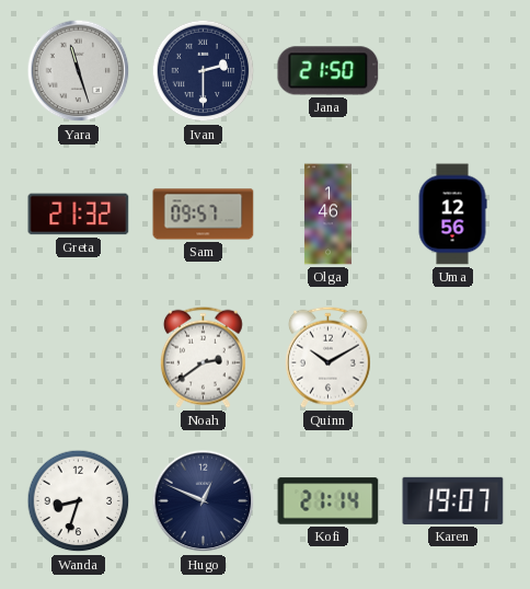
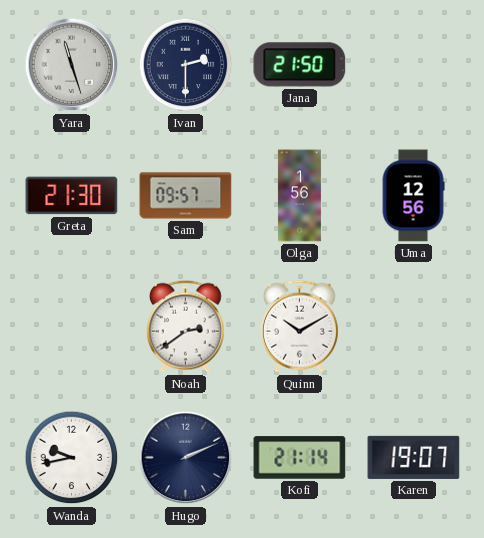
Greta: 21:32 -> 21:30
Olga: 1:46 -> 1:56
Wanda: 8:33 -> 9:43
Hugo: 12:49 -> 2:11
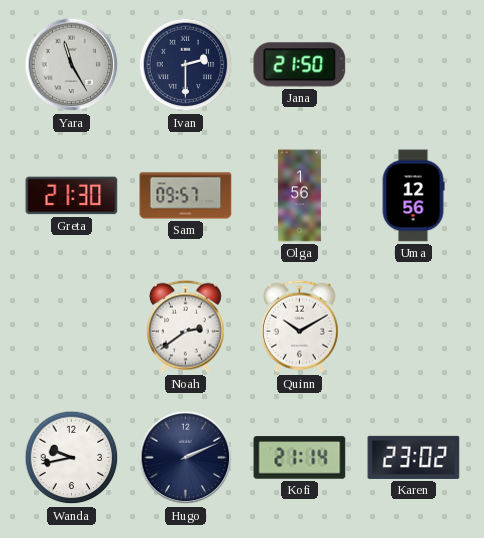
Yara: 11:27 -> 11:25
Karen: 19:07 -> 23:02
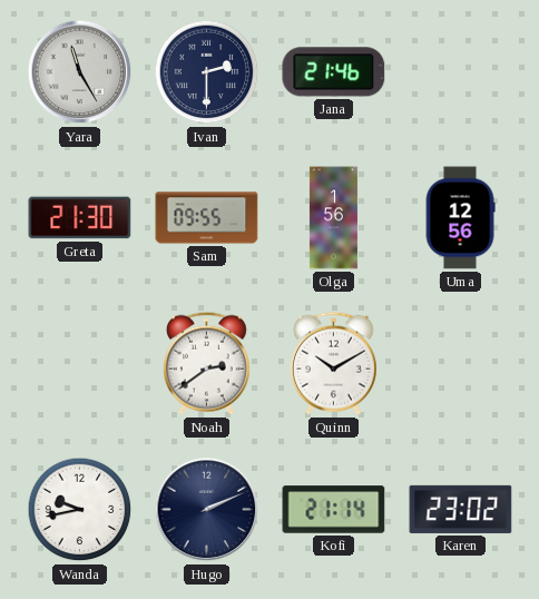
Jana: 21:50 -> 21:46
Sam: 09:57 -> 09:55
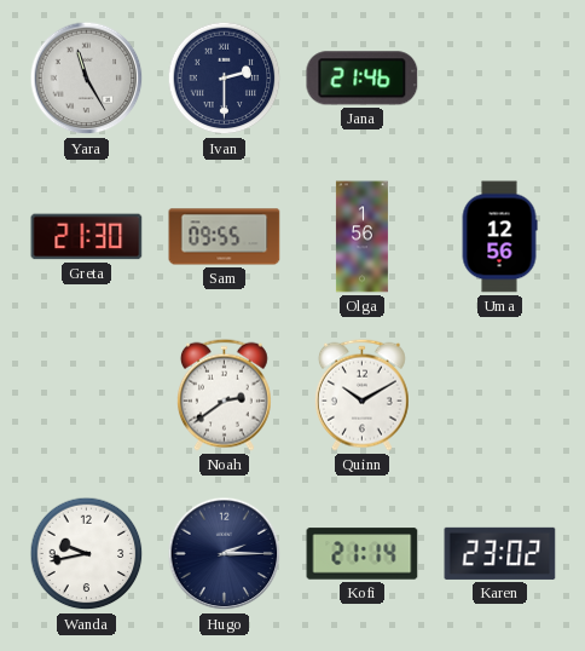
Hugo: 2:11 -> 2:15
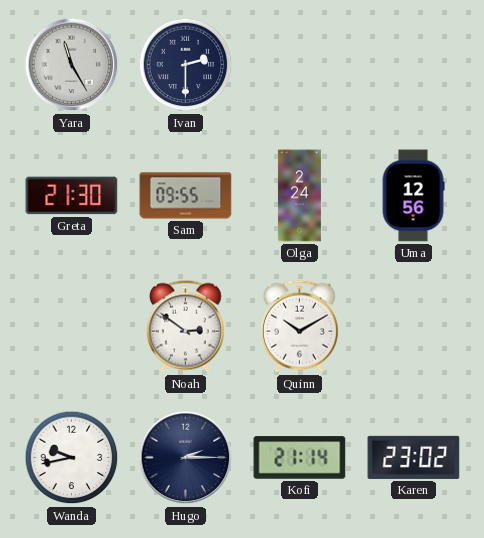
Jana: 21:46 -> none
Olga: 1:56 -> 2:24
Noah: 2:39 -> 2:51
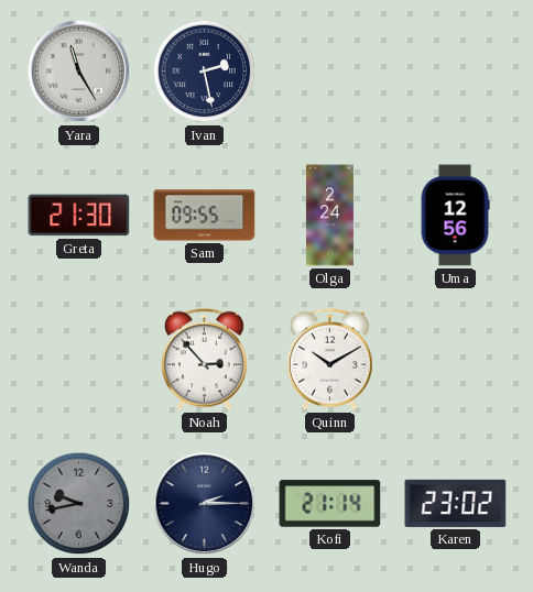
Ivan: 2:30 -> 2:28
Noah: 2:51 -> 2:53
Wanda dial: white -> grey
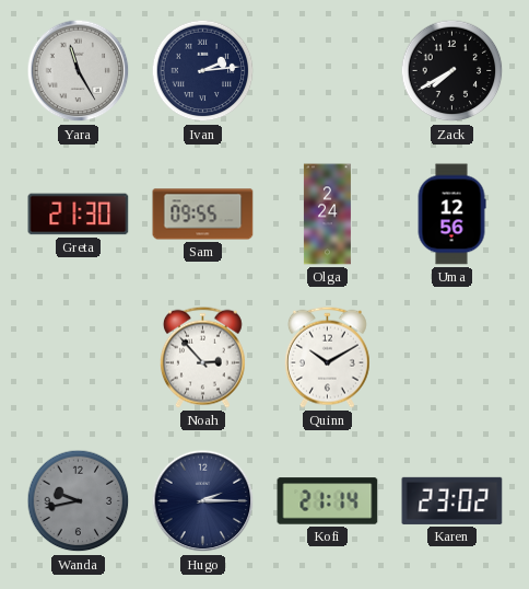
Ivan: 2:28 -> 2:14
Zack: none -> 7:40
